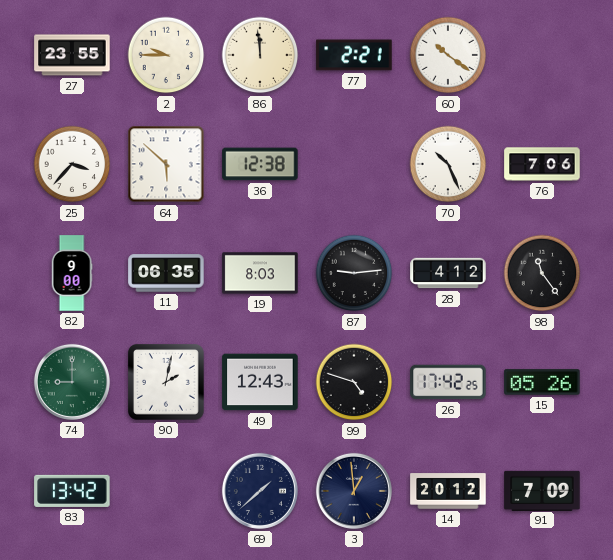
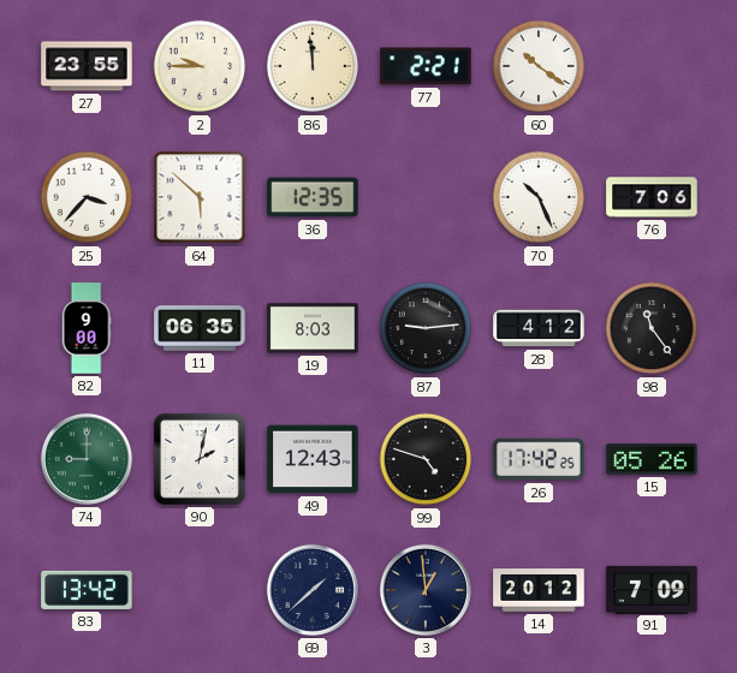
36: 12:38 -> 12:35
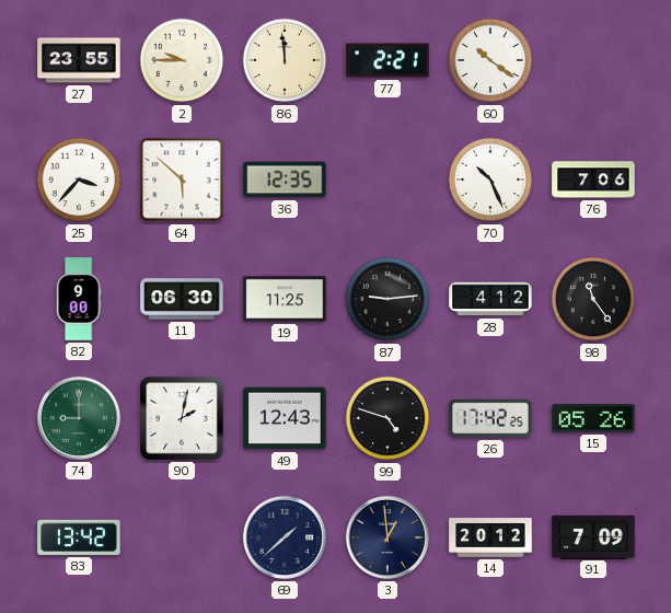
11: 06:35 -> 06:30
19: 8:03 -> 11:25
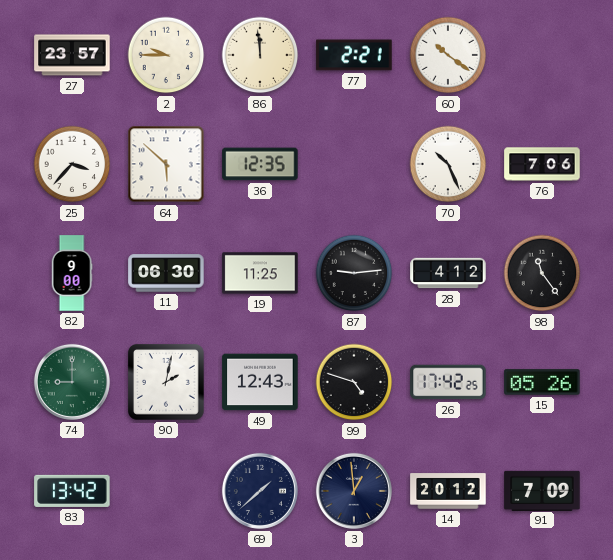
27: 23:55 -> 23:57
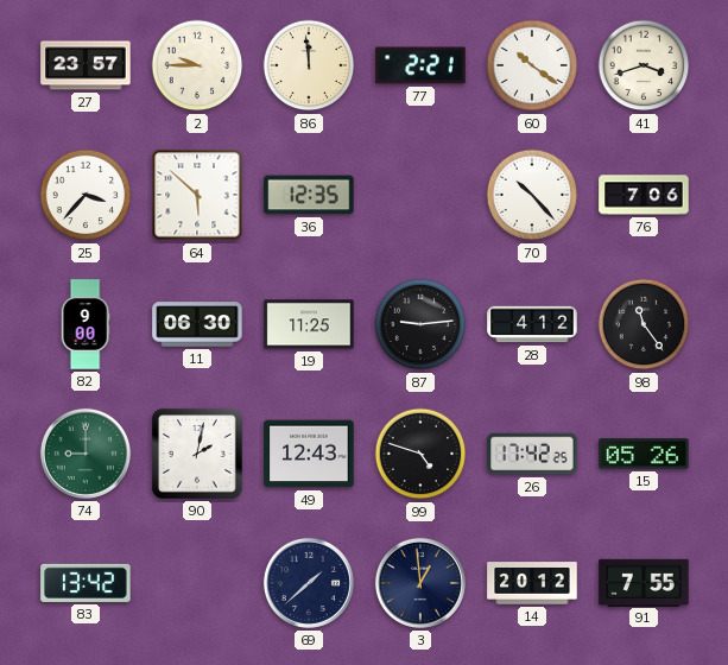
41: none -> 3:42
70: 10:26 -> 10:23
91: 7:09 -> 7:55
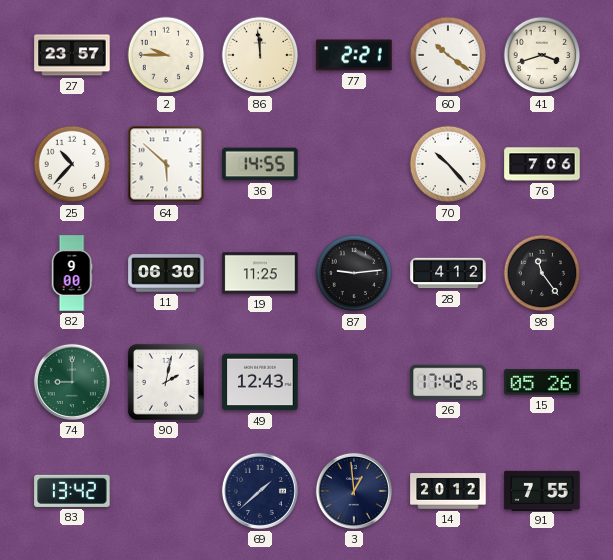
25: 3:37 -> 10:37
36: 12:35 -> 14:55
99: 4:48 -> none
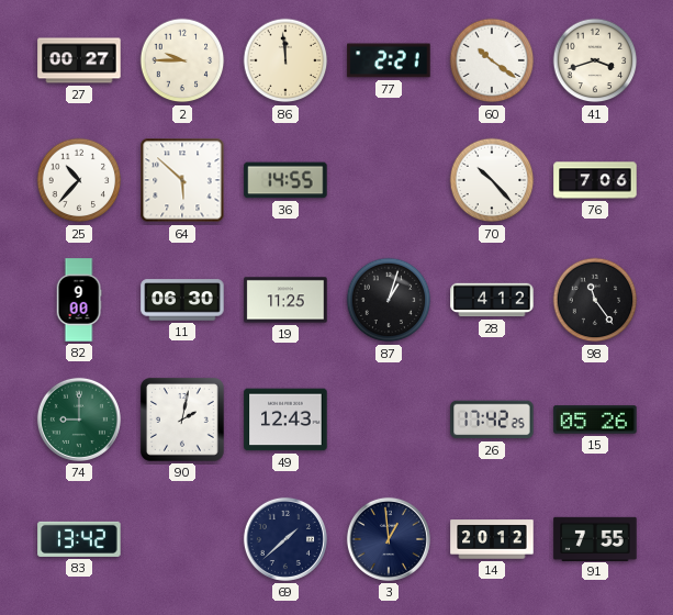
27: 23:57 -> 00:27
87: 9:14 -> 1:03
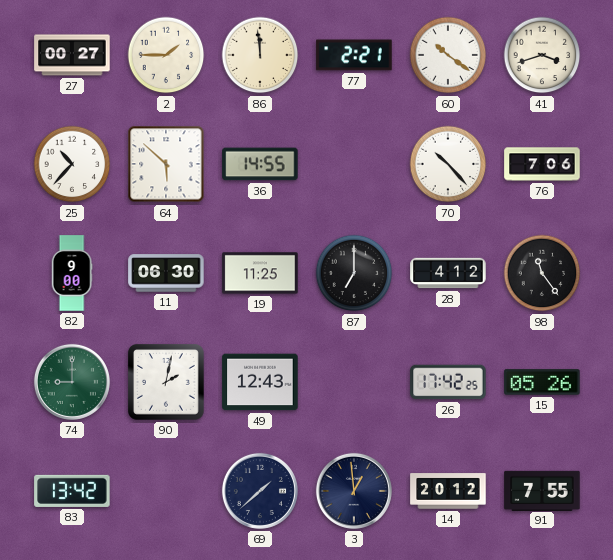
2: 9:45 -> 1:45
87: 1:03 -> 7:00
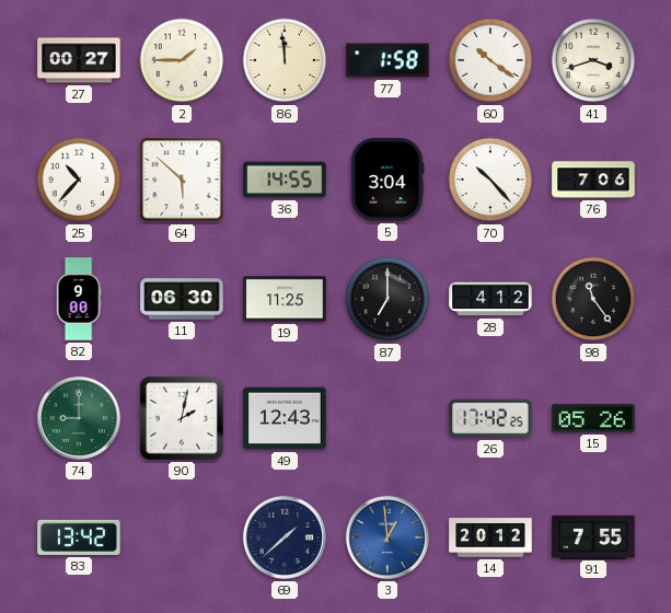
77: 2:21 -> 1:58
5: none -> 3:04
3 dial: navy -> blue
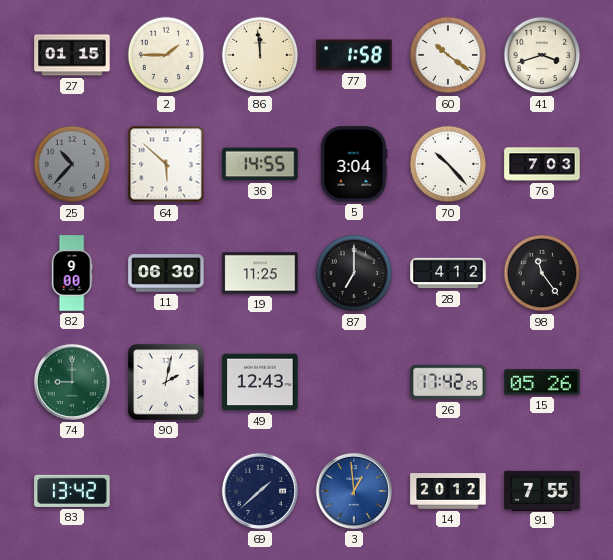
27: 00:27 -> 01:15
25 dial: white -> grey
76: 7:06 -> 7:03
